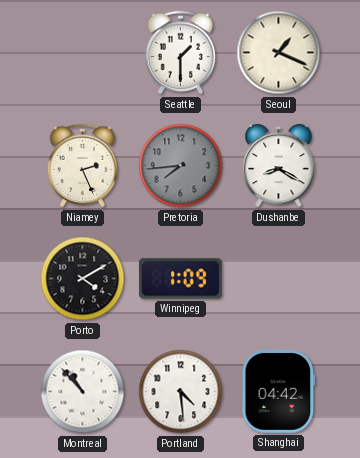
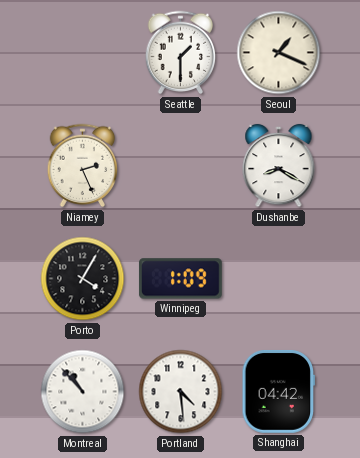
Pretoria: 7:44 -> none
Porto: 4:10 -> 4:05
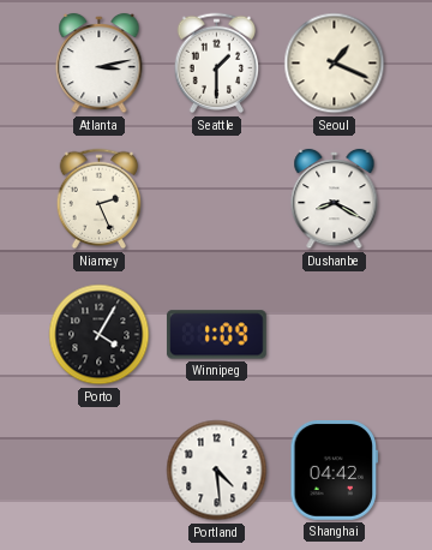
Atlanta: none -> 3:13
Montreal: 10:53 -> none
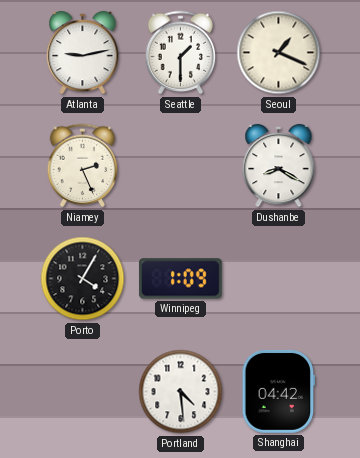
Atlanta: 3:13 -> 9:13
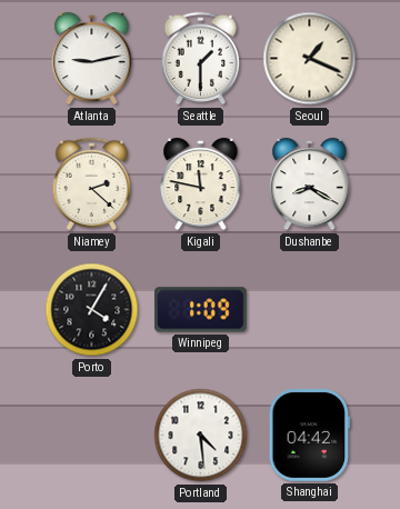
Niamey: 2:26 -> 2:22
Kigali: none -> 11:47
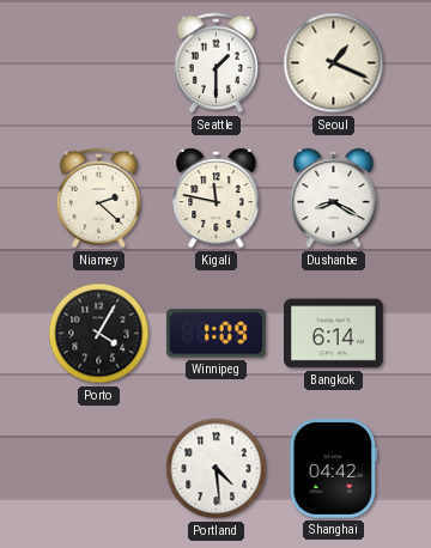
Atlanta: 9:13 -> none
Bangkok: none -> 6:14
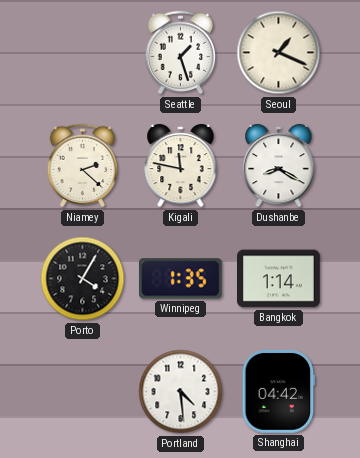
Seattle: 1:30 -> 1:27
Winnipeg: 1:09 -> 1:35
Bangkok: 6:14 -> 1:14
